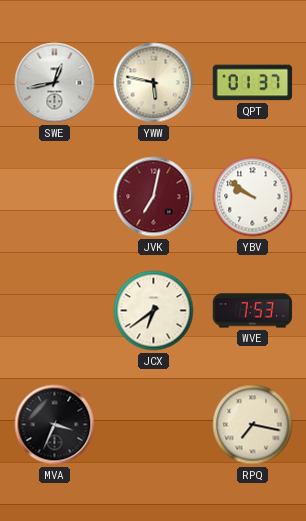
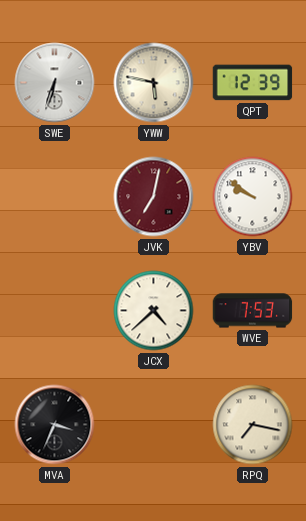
SWE: 12:43 -> 6:33
QPT: 01:37 -> 12:39
JCX: 6:39 -> 4:38
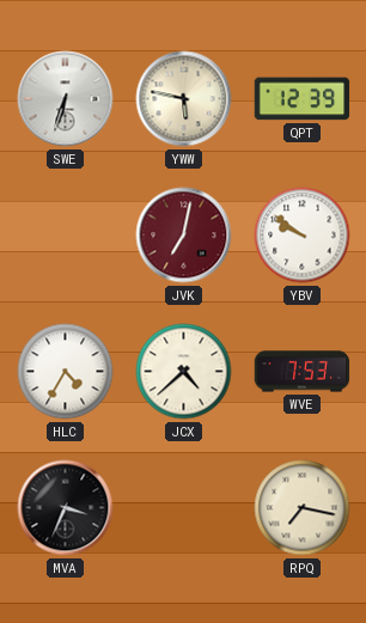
HLC: none -> 4:35
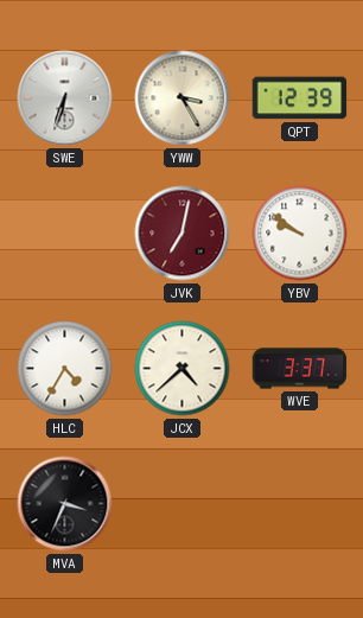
YWW: 5:47 -> 3:25
WVE: 7:53 -> 3:37
RPQ: 7:17 -> none
